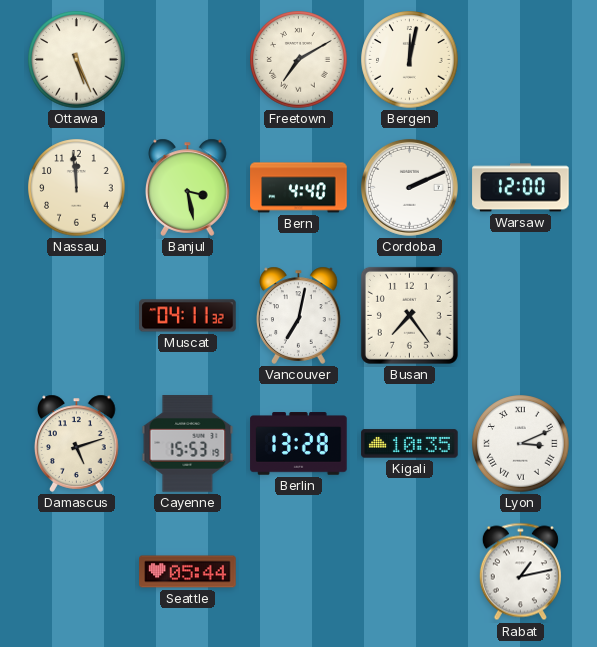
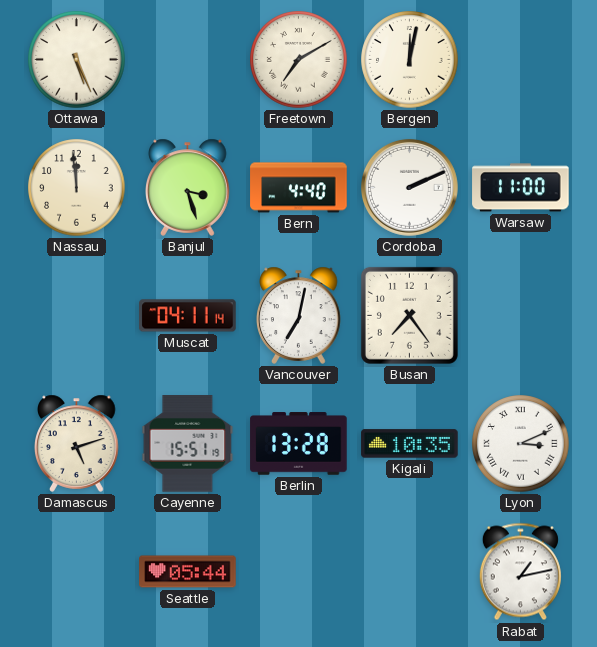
Banjul: 3:28 -> 3:27
Warsaw: 12:00 -> 11:00
Muscat: 04:11:32 -> 04:11:14
Cayenne: 15:53 -> 15:51
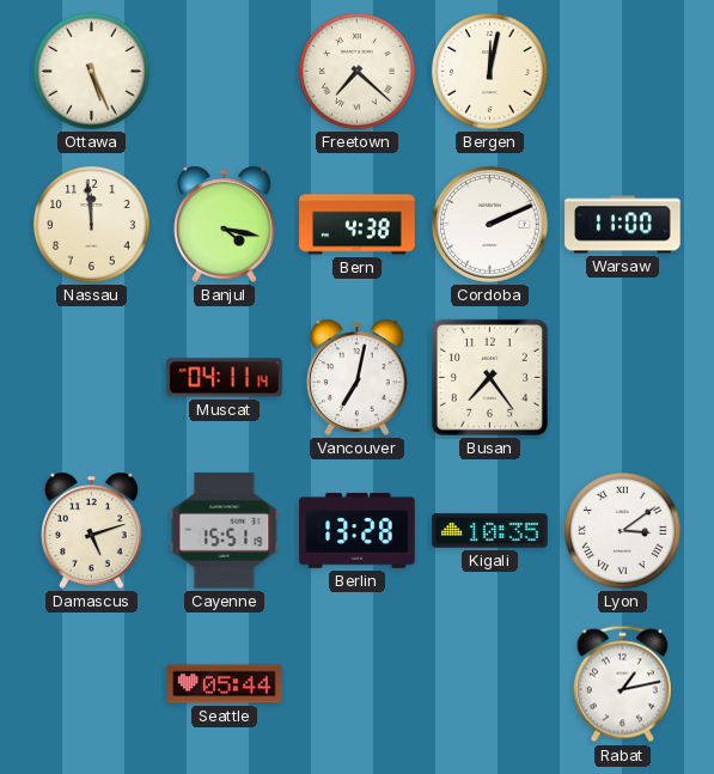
Freetown: 7:10 -> 7:22
Banjul: 3:27 -> 4:17
Bern: 4:40 -> 4:38
Lyon: 3:11 -> 3:09
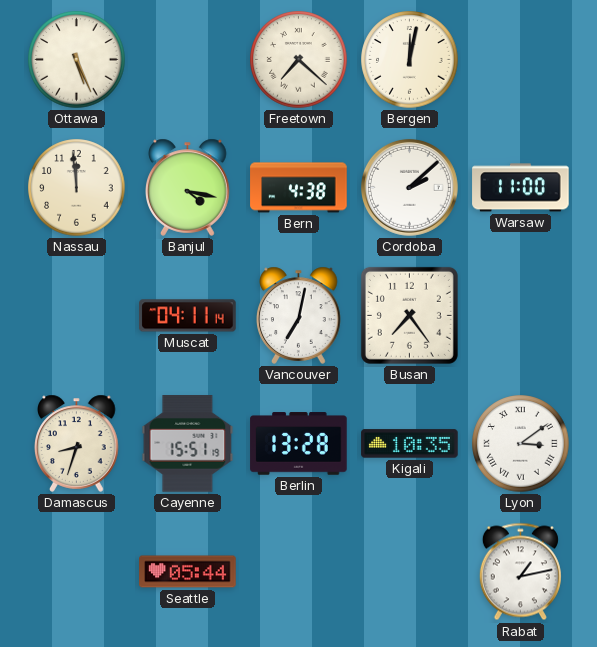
Cordoba: 2:11 -> 2:08
Damascus: 5:12 -> 8:33
